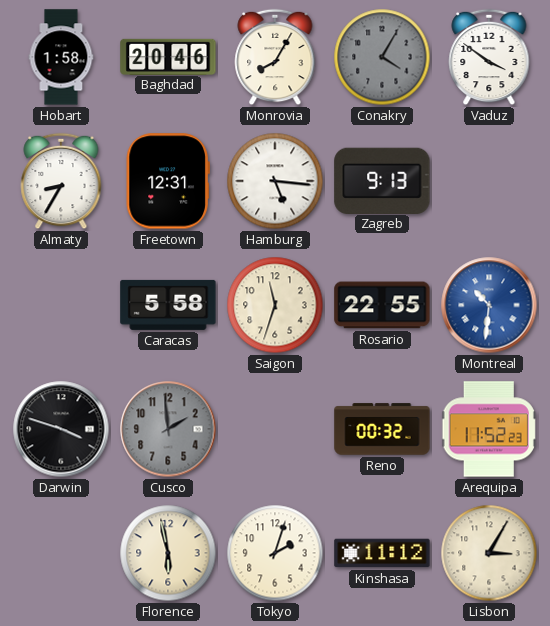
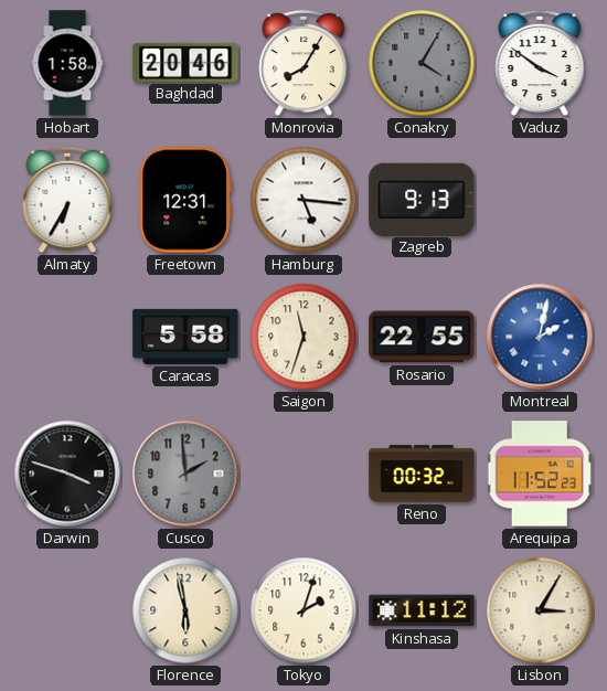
Almaty: 8:35 -> 6:35
Montreal: 10:31 -> 2:02
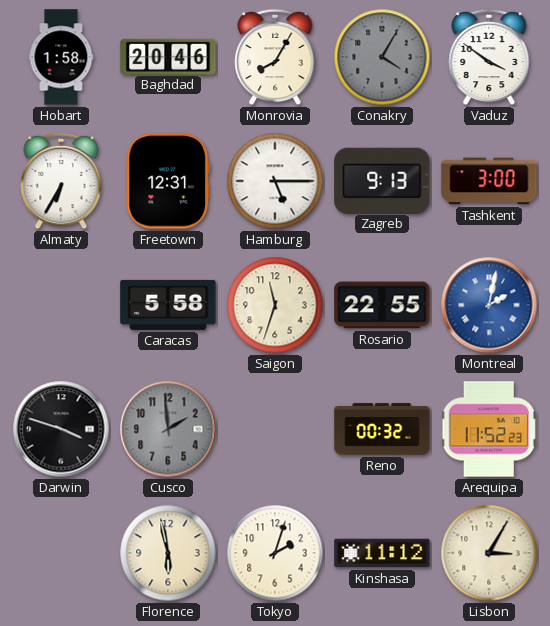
Hamburg: 5:16 -> 5:15
Tashkent: none -> 3:00
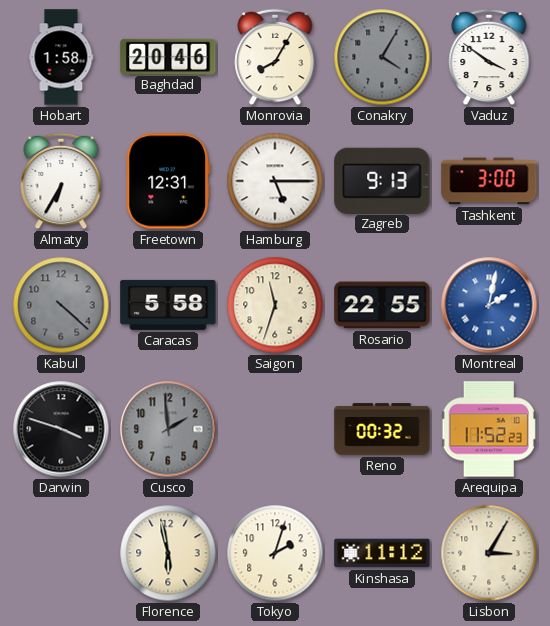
Kabul: none -> 4:22
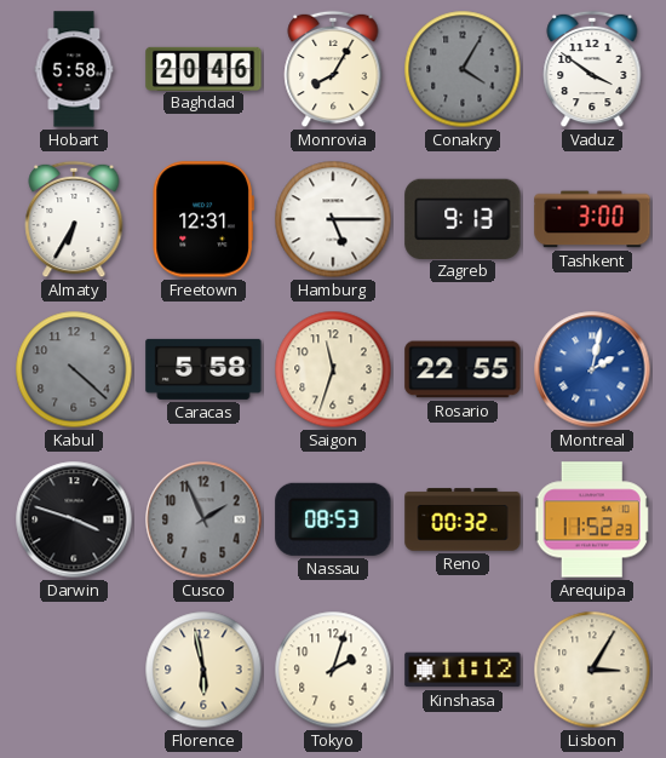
Hobart: 1:58 -> 5:58
Cusco: 1:59 -> 1:56
Nassau: none -> 08:53
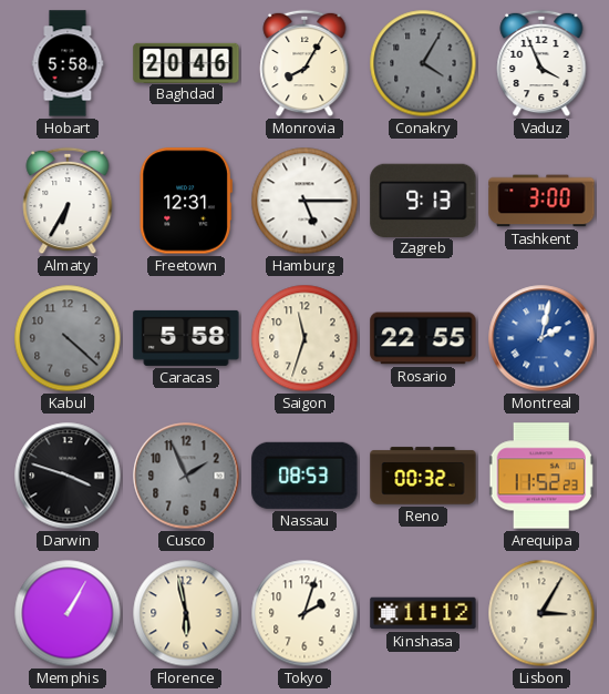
Vaduz: 3:51 -> 3:56
Memphis: none -> 1:05
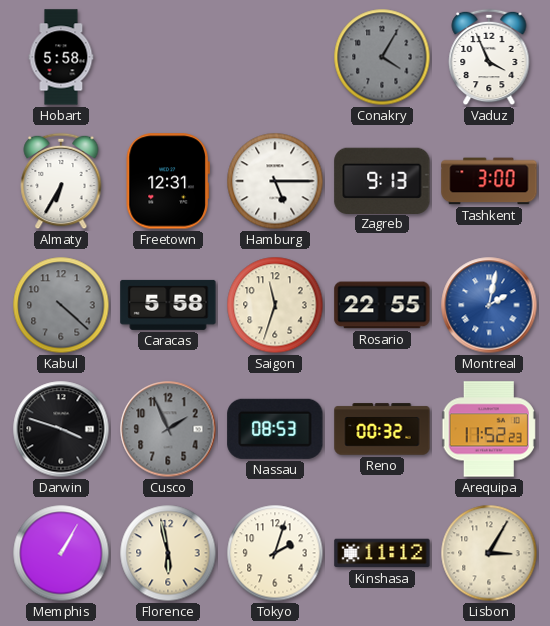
Baghdad: 20:46 -> none
Monrovia: 8:05 -> none
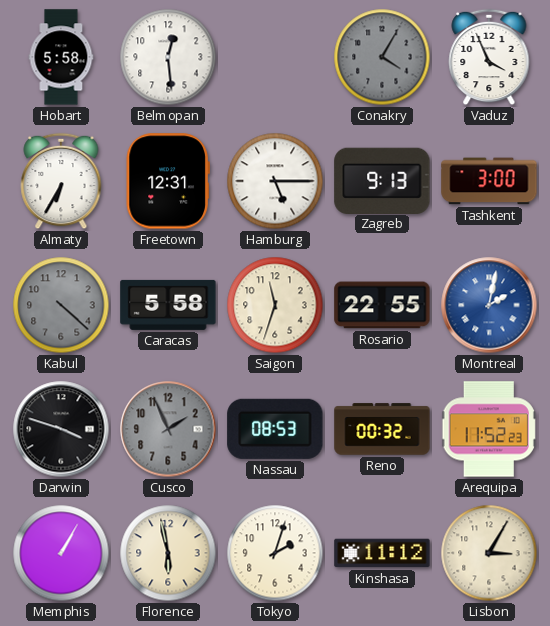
Belmopan: none -> 12:29
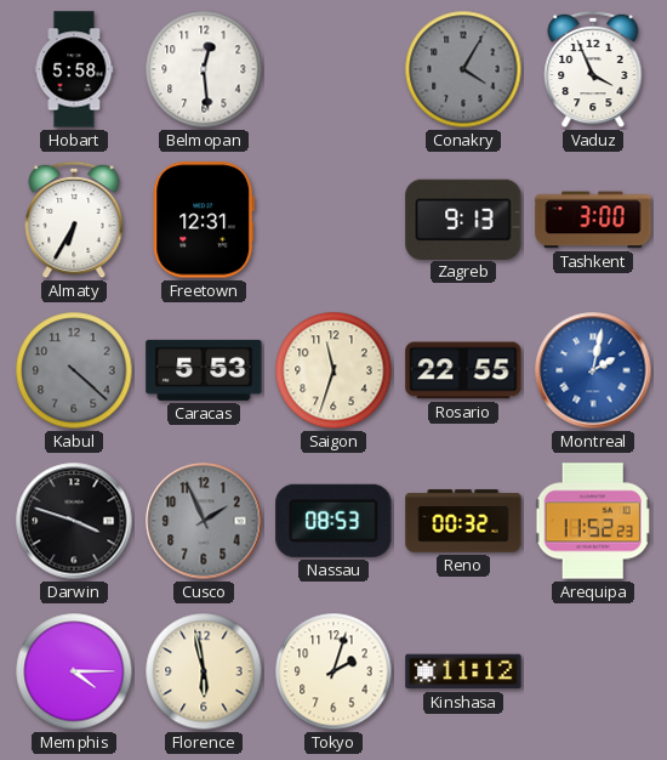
Hamburg: 5:15 -> none
Caracas: 5:58 -> 5:53
Memphis: 1:05 -> 4:15
Lisbon: 3:05 -> none
